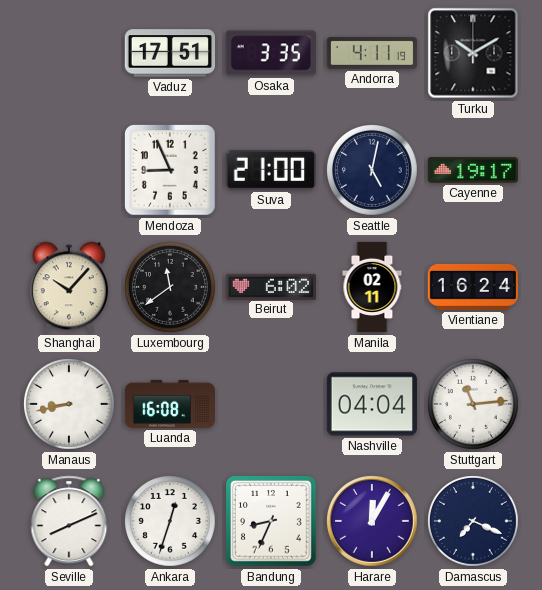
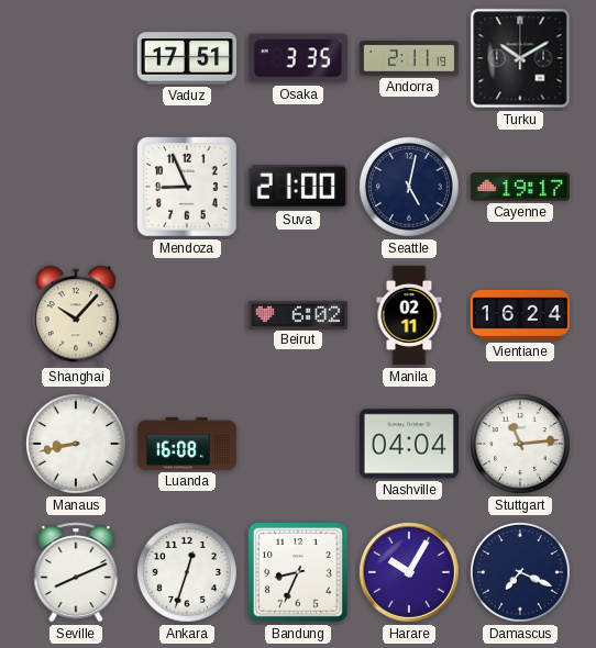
Andorra: 4:11 -> 2:11
Luxembourg: 11:39 -> none
Harare: 12:05 -> 10:05
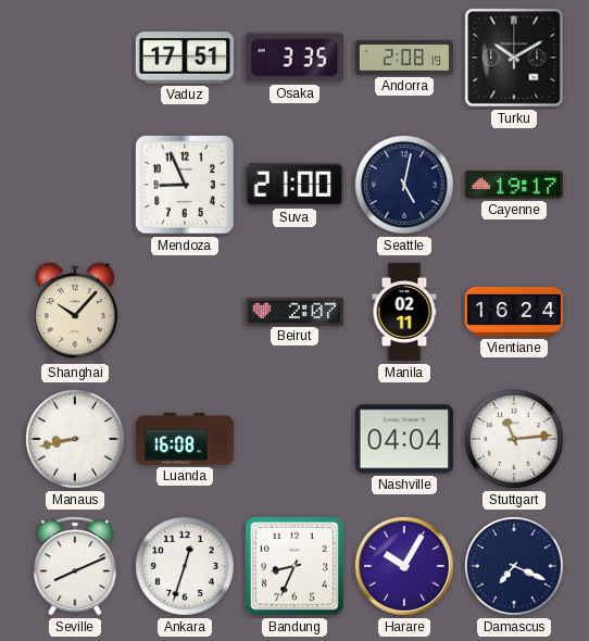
Andorra: 2:11 -> 2:08
Beirut: 6:02 -> 2:07
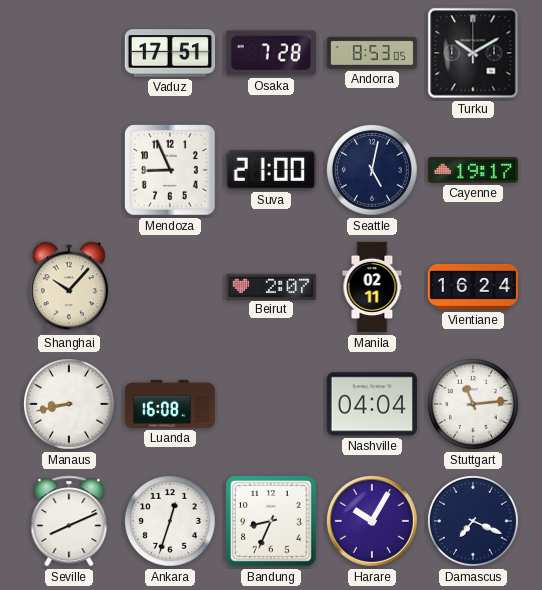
Osaka: 3:35 -> 7:28
Andorra: 2:08 -> 8:53
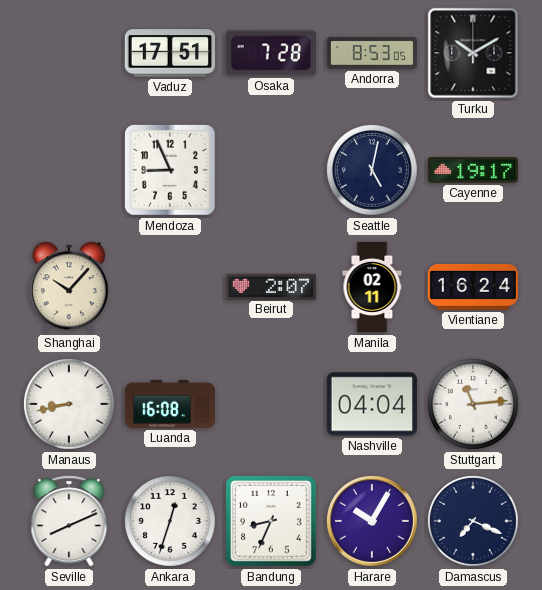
Suva: 21:00 -> none
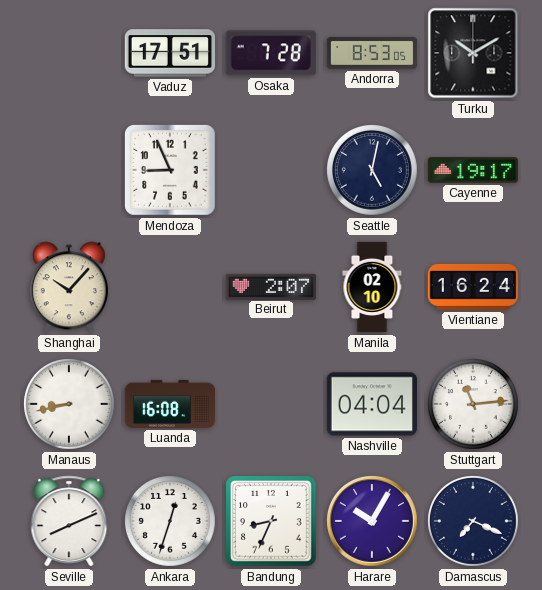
Manila: 02:11 -> 02:10
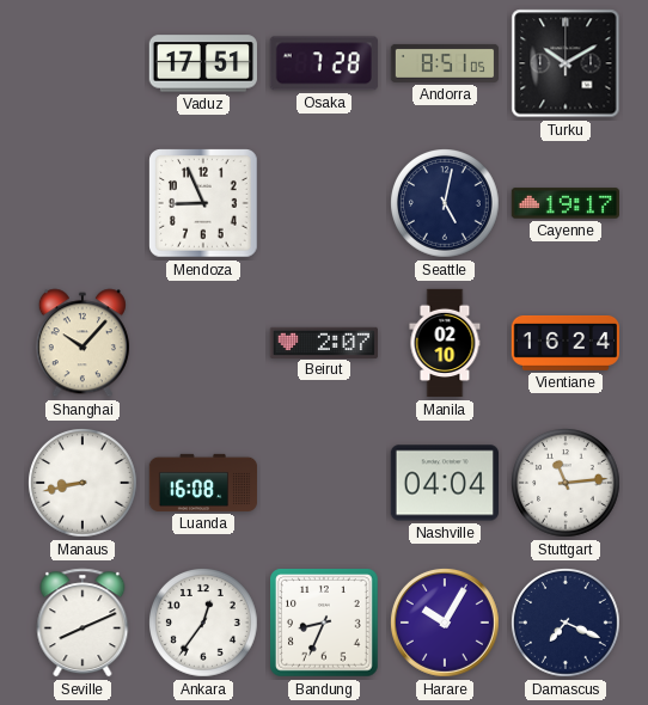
Andorra: 8:53 -> 8:51
Ankara: 12:33 -> 12:36
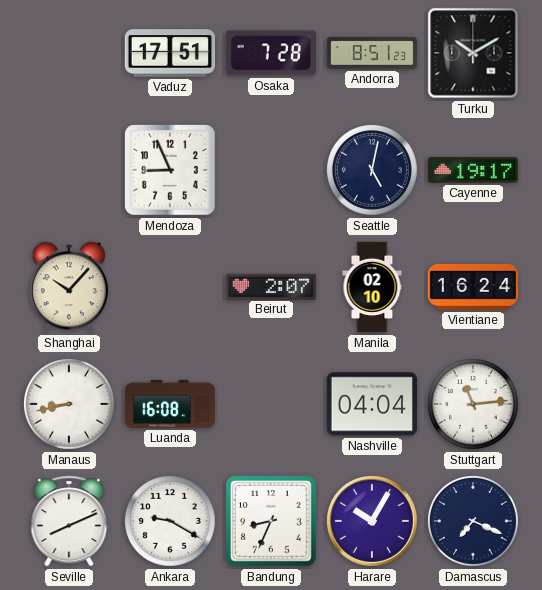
Andorra: 8:51:05 -> 8:51:23
Ankara: 12:36 -> 9:20
